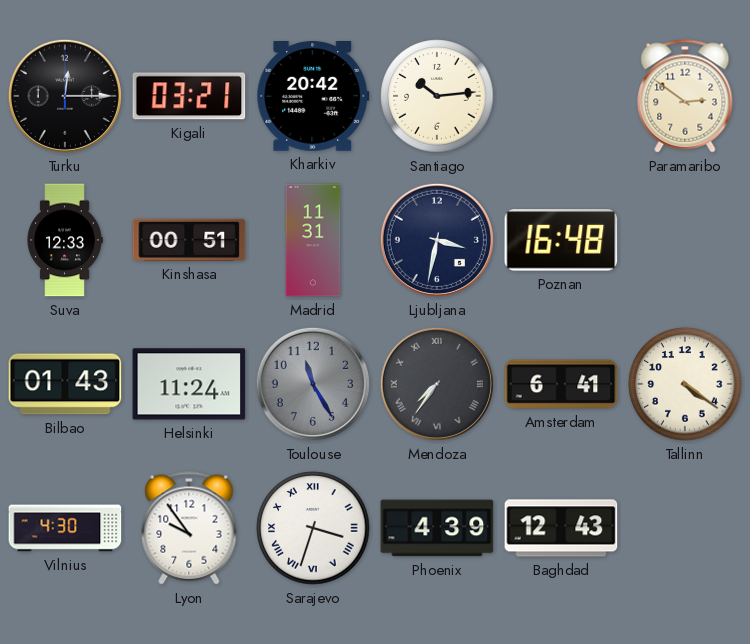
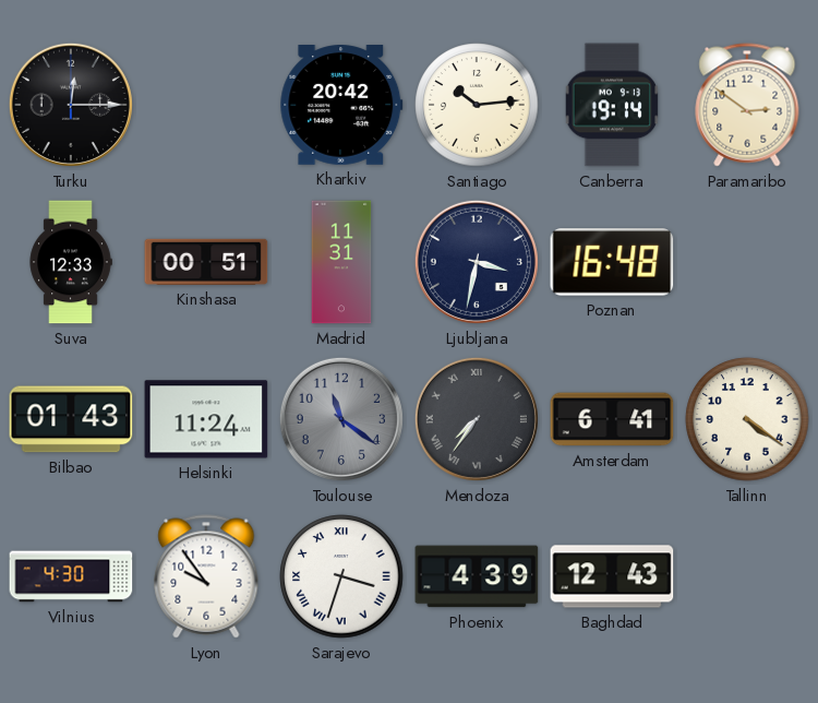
Kigali: 03:21 -> none
Canberra: none -> 19:14
Toulouse: 11:25 -> 11:21
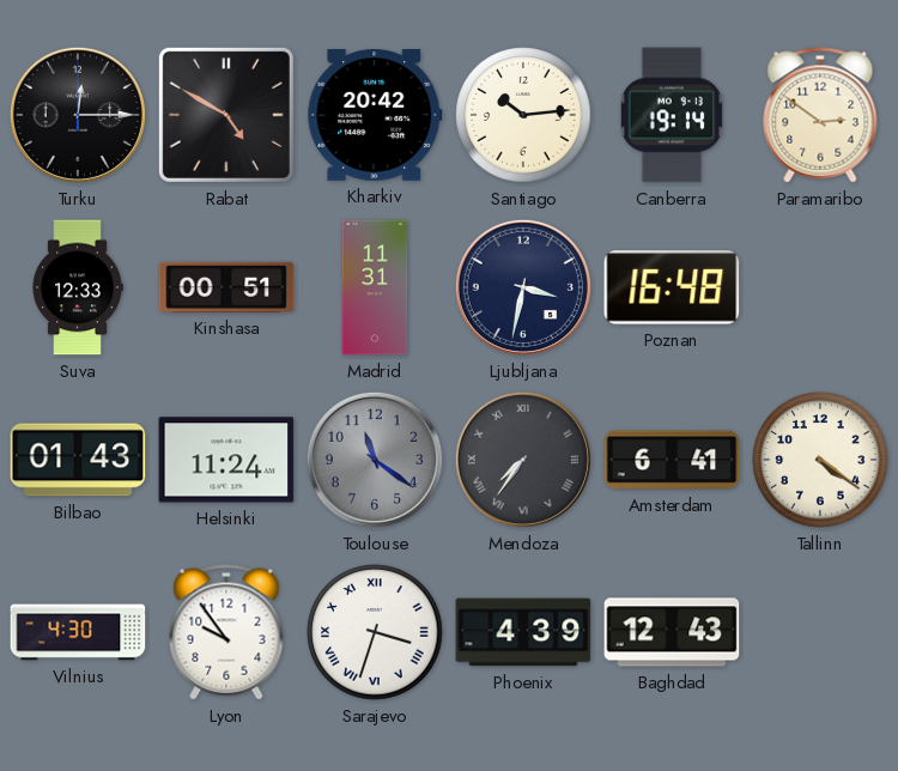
Rabat: none -> 4:50
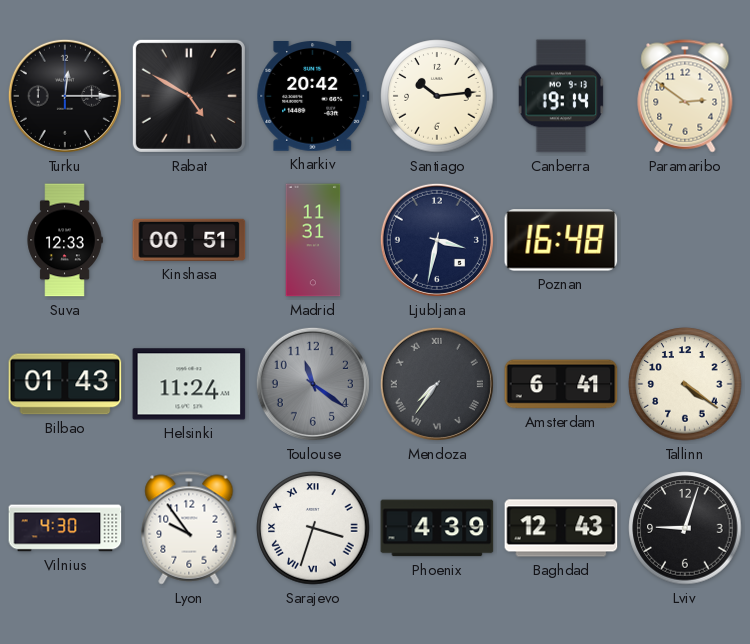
Lviv: none -> 9:03
